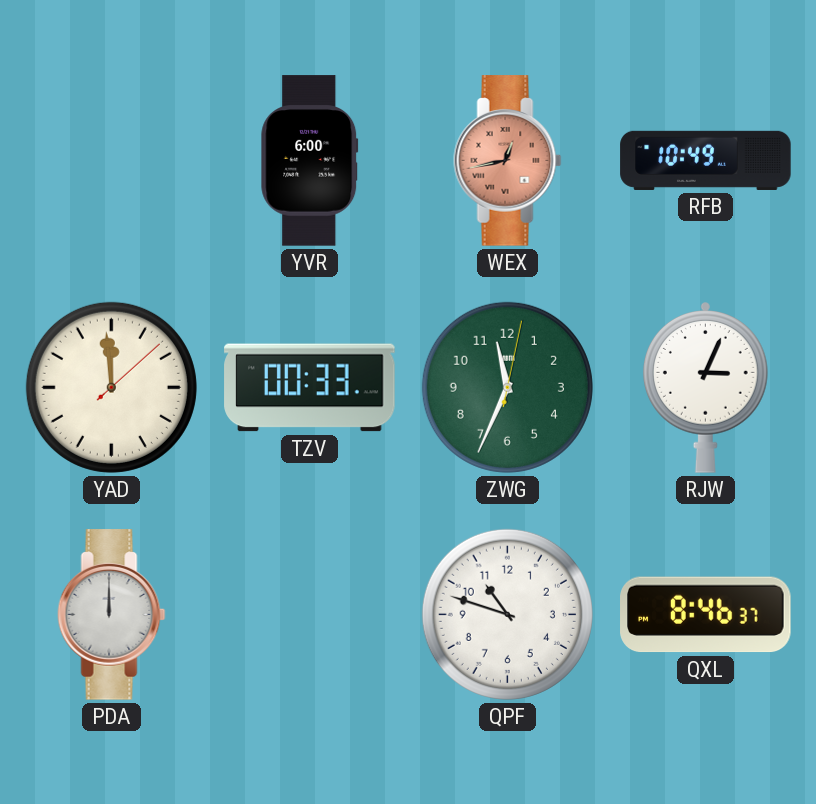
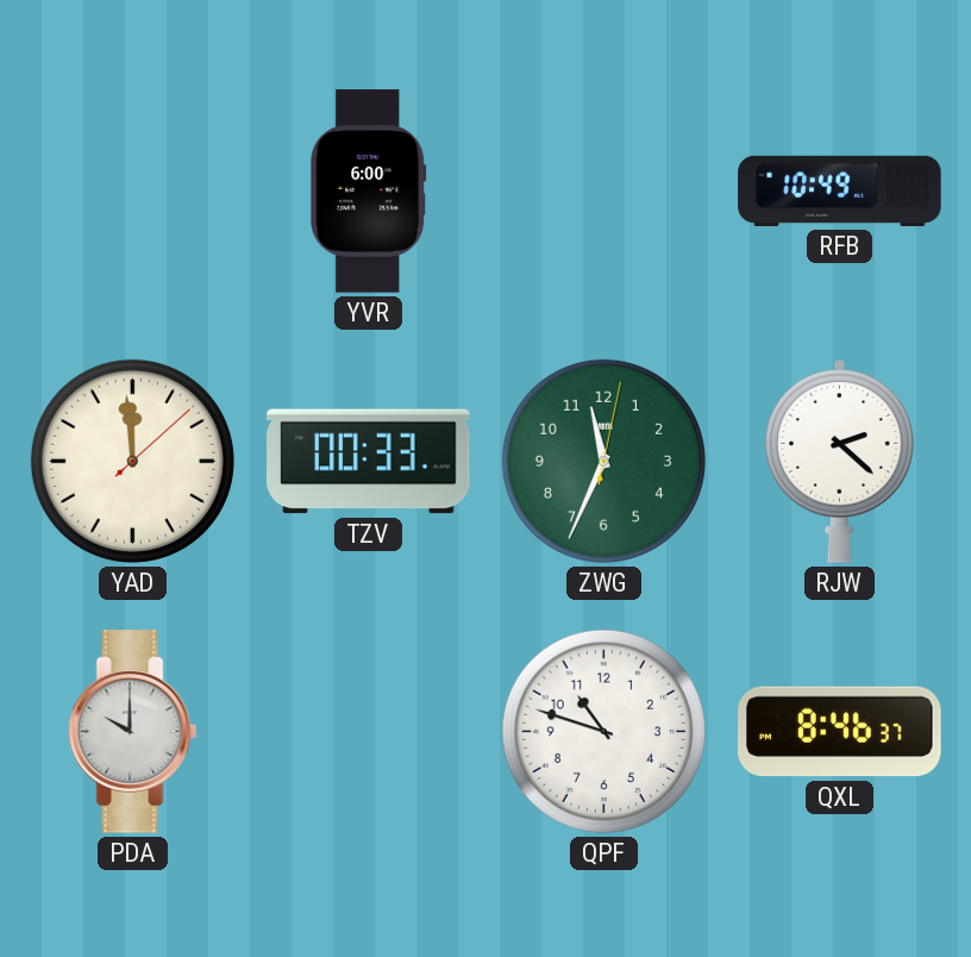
WEX: 12:43 -> none
RJW: 3:04 -> 2:22
PDA: 12:00 -> 10:00
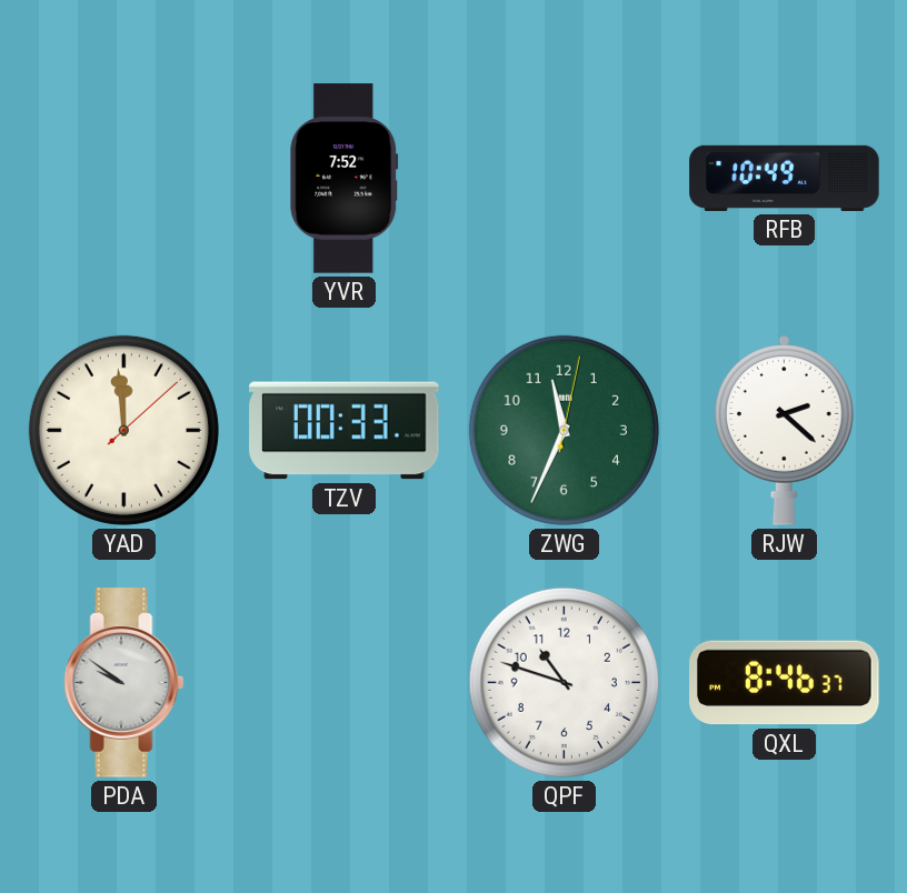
YVR: 6:00 -> 7:52
PDA: 10:00 -> 9:51
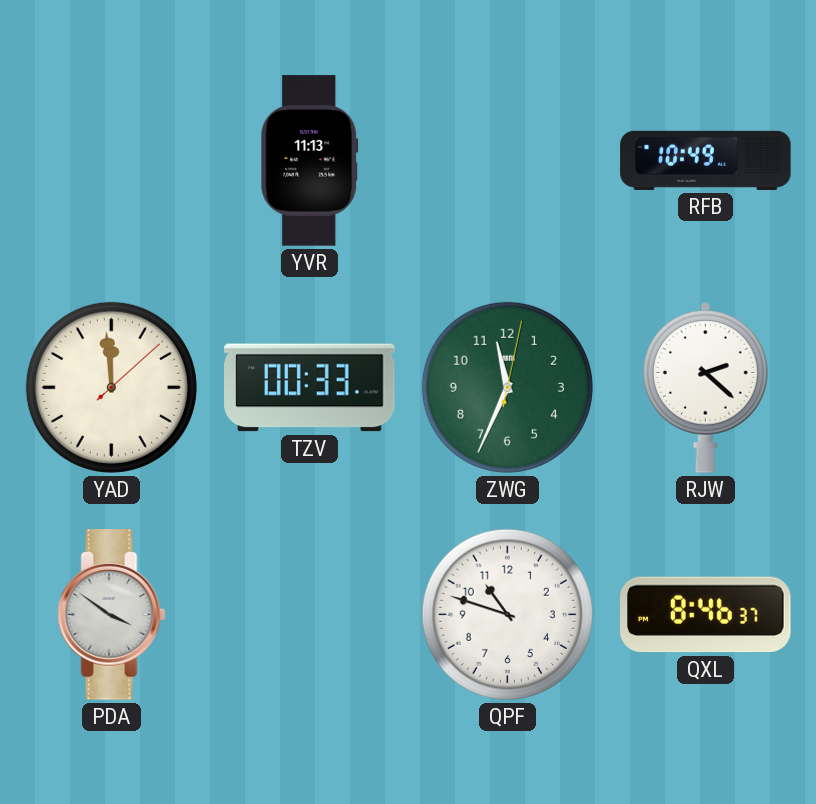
YVR: 7:52 -> 11:13
PDA: 9:51 -> 3:51
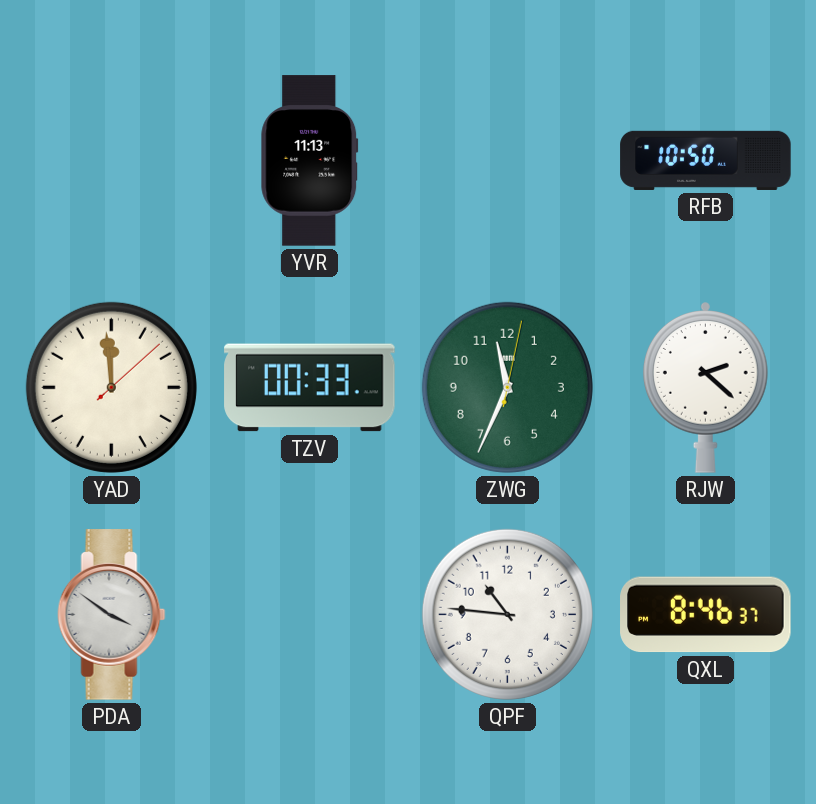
RFB: 10:49 -> 10:50
QPF: 10:48 -> 10:46
